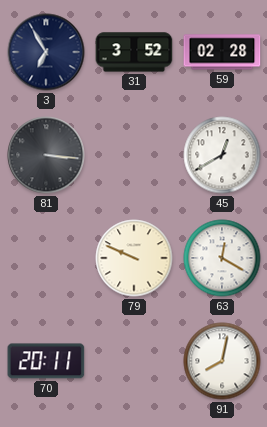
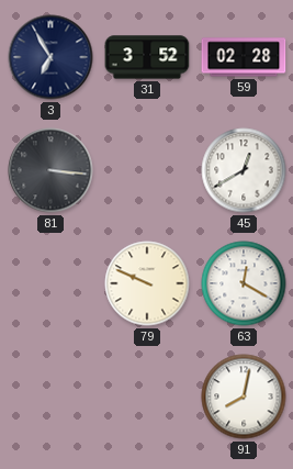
70: 20:11 -> none
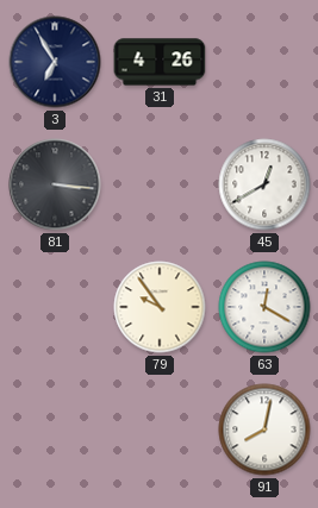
31: 3:52 -> 4:26
59: 02:28 -> none
79: 9:49 -> 9:54
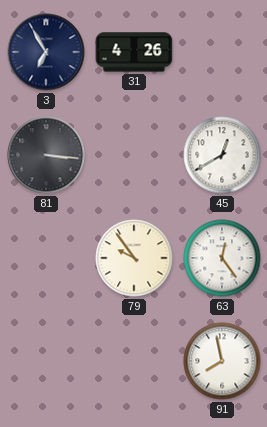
63: 12:20 -> 12:24
91: 8:02 -> 7:58
